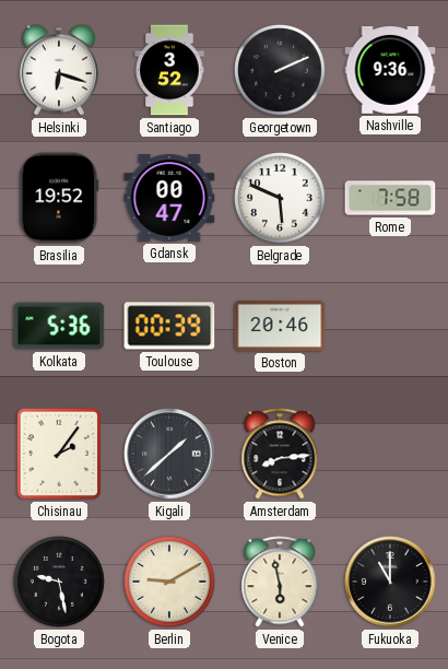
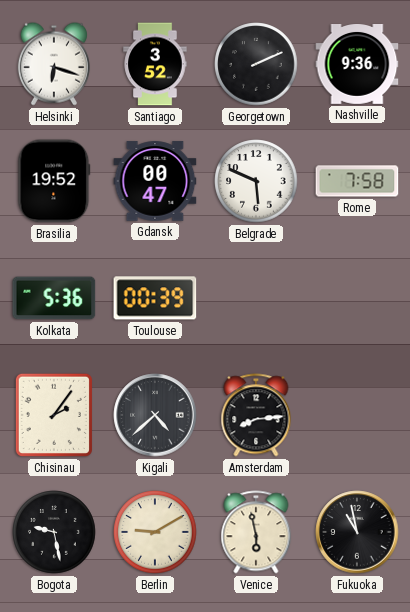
Boston: 20:46 -> none
Kigali: 1:38 -> 4:38
Fukuoka: 11:00 -> 10:58
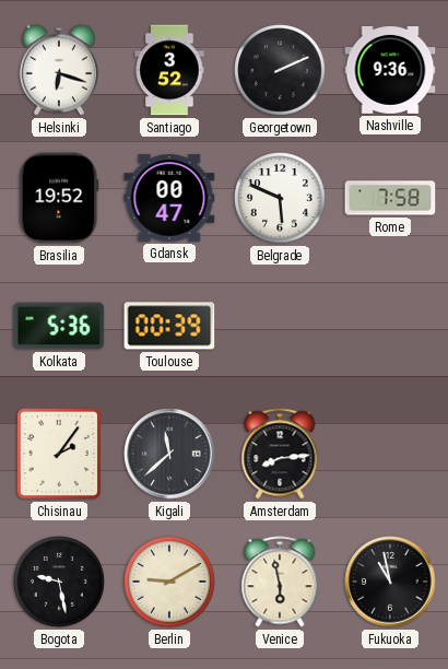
Kigali: 4:38 -> 11:38
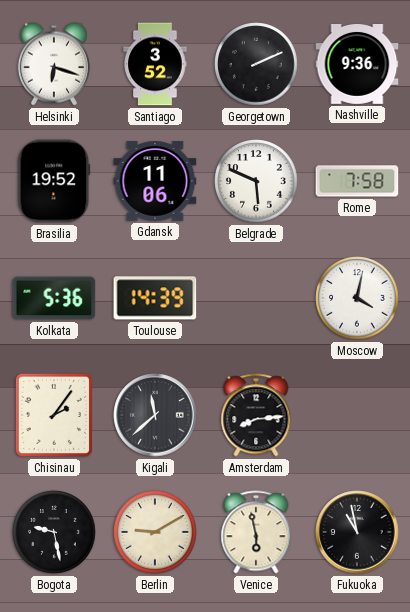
Gdansk: 00:47 -> 11:06
Toulouse: 00:39 -> 14:39
Moscow: none -> 4:02
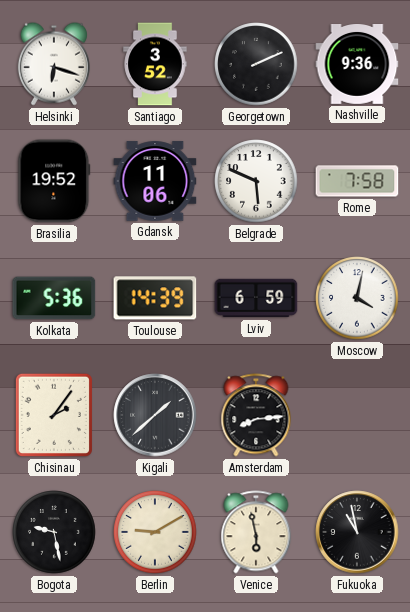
Lviv: none -> 6:59
Kigali: 11:38 -> 1:38
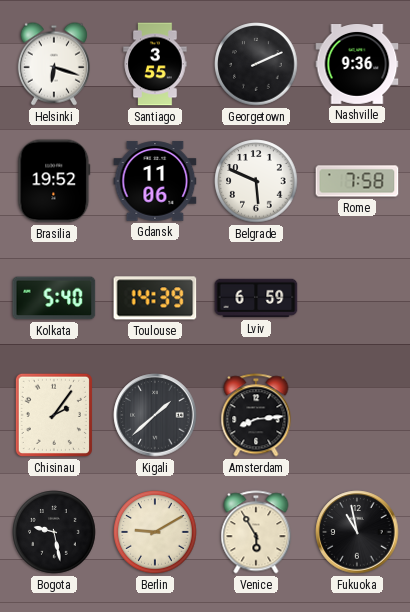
Santiago: 3:52 -> 3:55
Kolkata: 5:36 -> 5:40
Moscow: 4:02 -> none
Venice: 5:58 -> 5:55
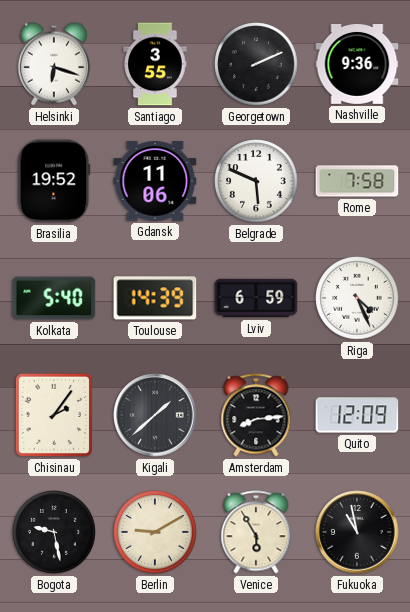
Riga: none -> 4:26
Quito: none -> 12:09
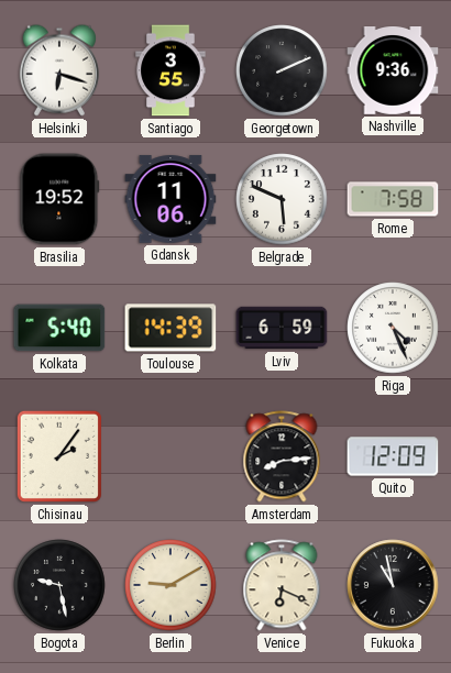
Kigali: 1:38 -> none
Venice: 5:55 -> 6:19
